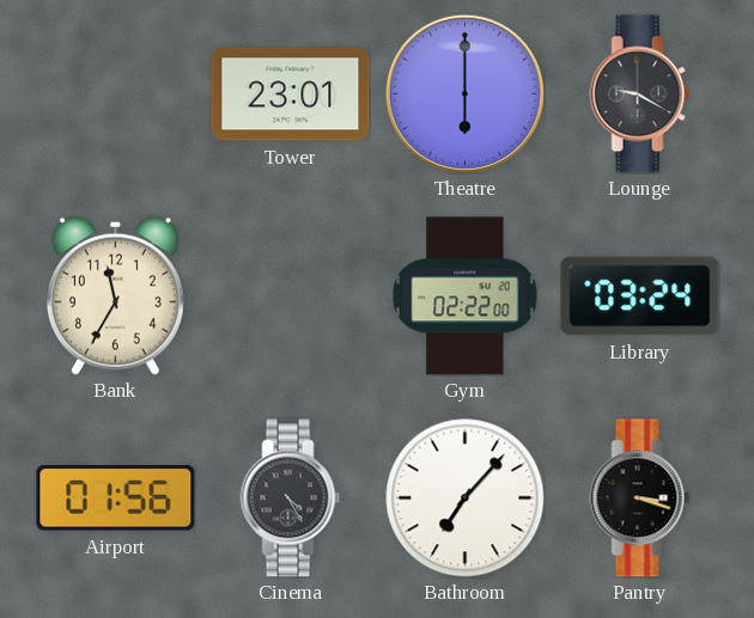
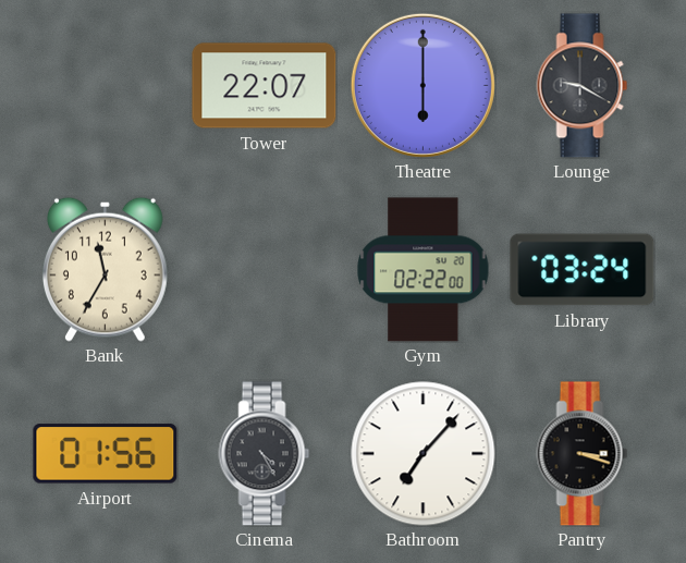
Tower: 23:01 -> 22:07
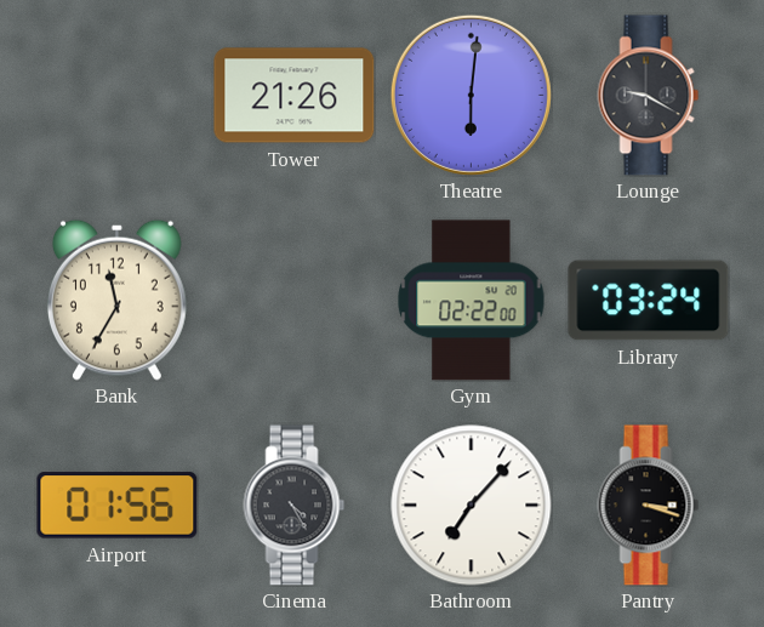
Tower: 22:07 -> 21:26
Theatre: 6:00 -> 6:01
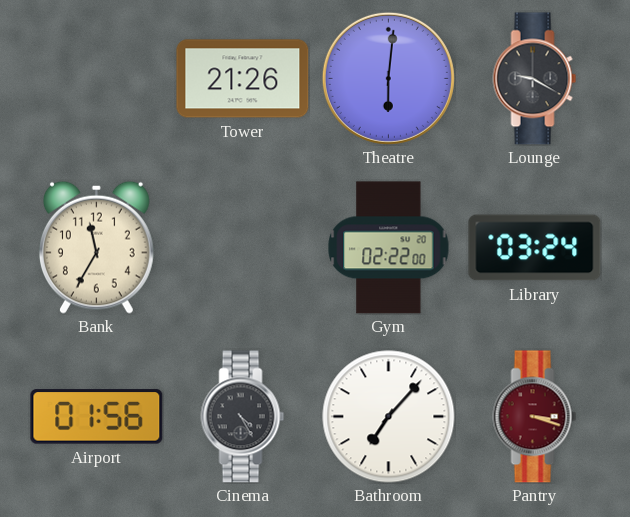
Pantry dial: black -> burgundy
